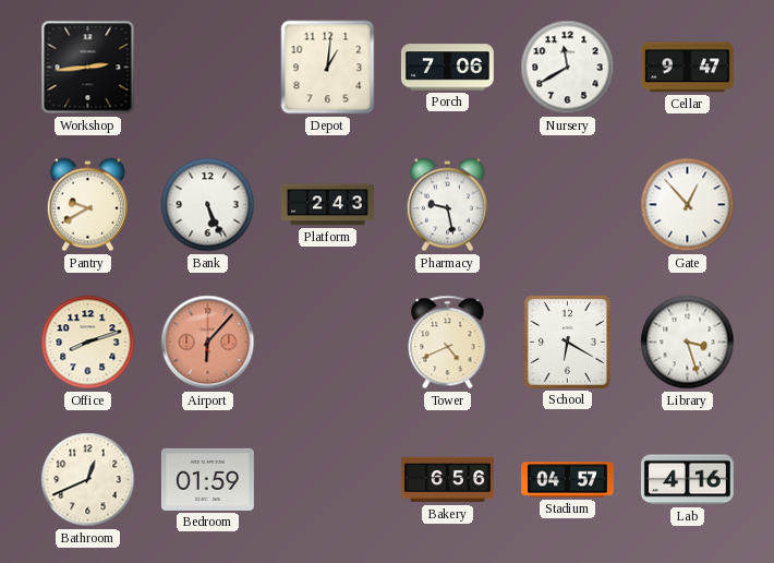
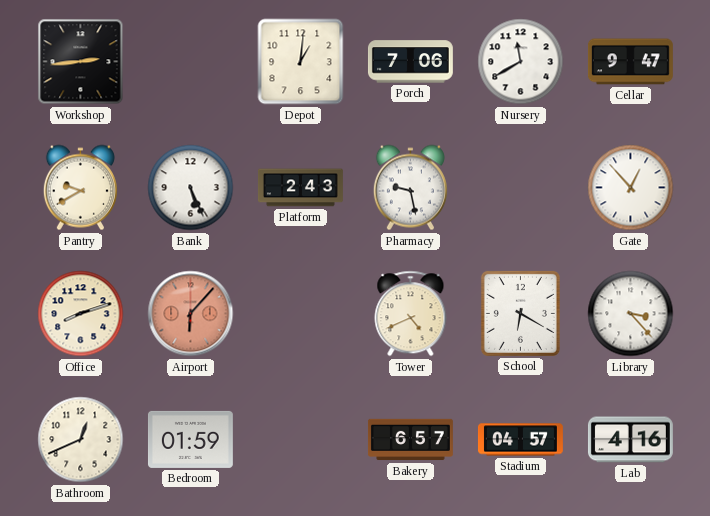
Library: 3:27 -> 3:23
Bakery: 6:56 -> 6:57
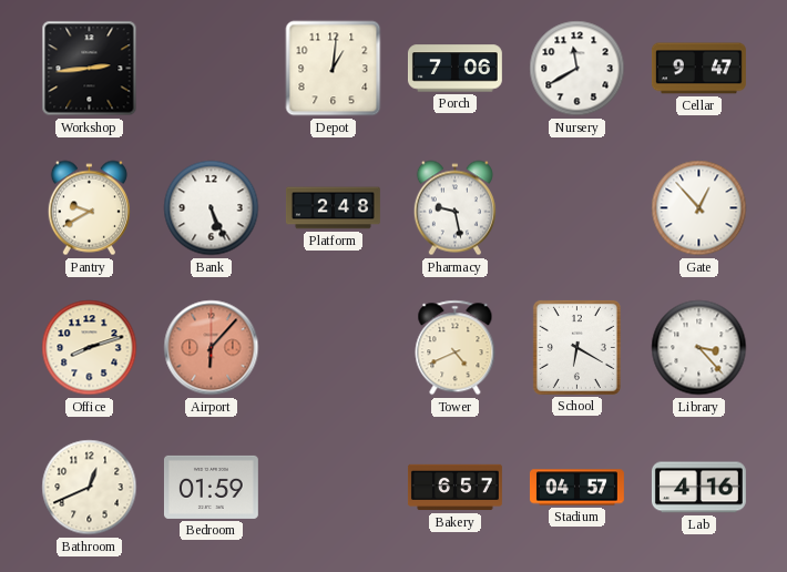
Platform: 2:43 -> 2:48
